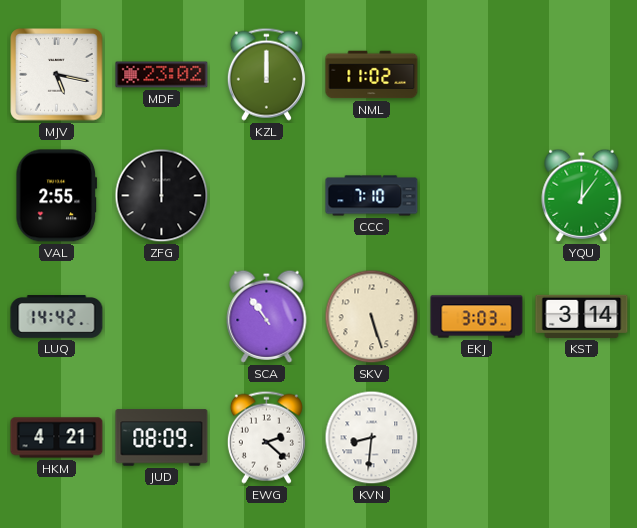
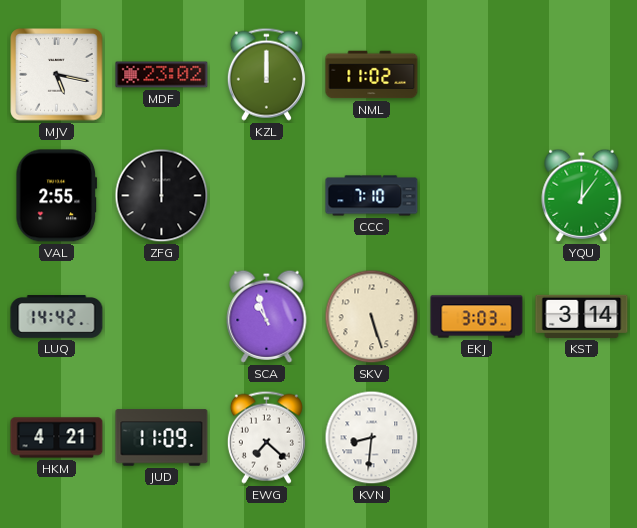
SCA: 10:54 -> 10:57
JUD: 08:09 -> 11:09
EWG: 2:22 -> 7:22
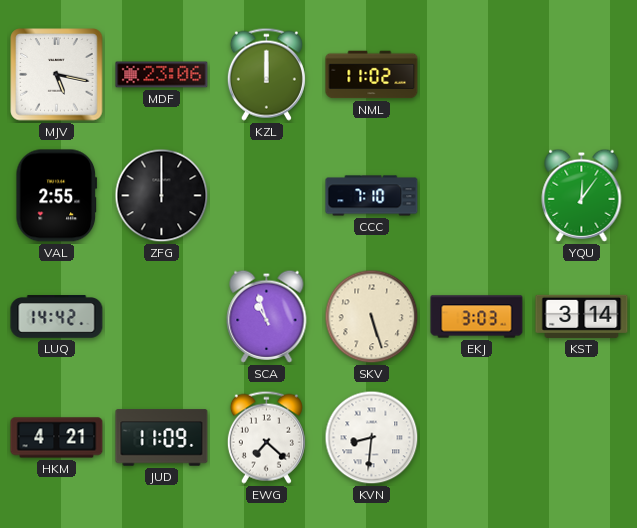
MDF: 23:02 -> 23:06
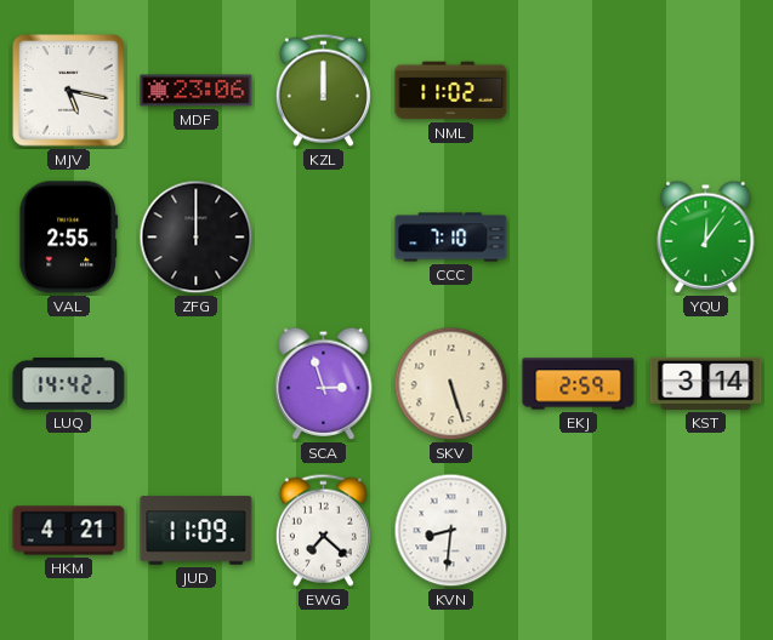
SCA: 10:57 -> 2:57
EKJ: 3:03 -> 2:59
